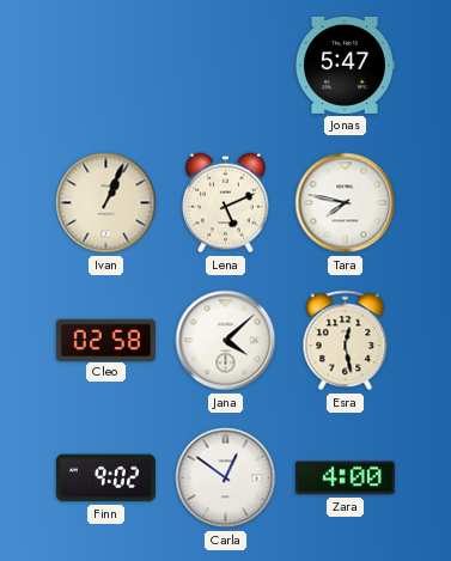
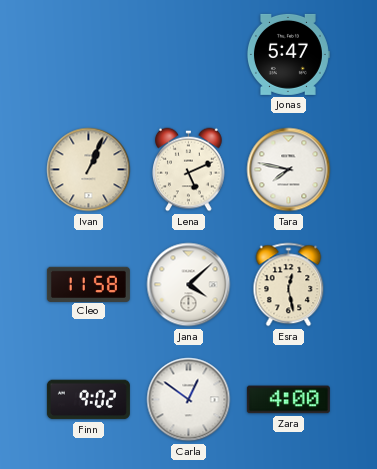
Cleo: 02:58 -> 11:58
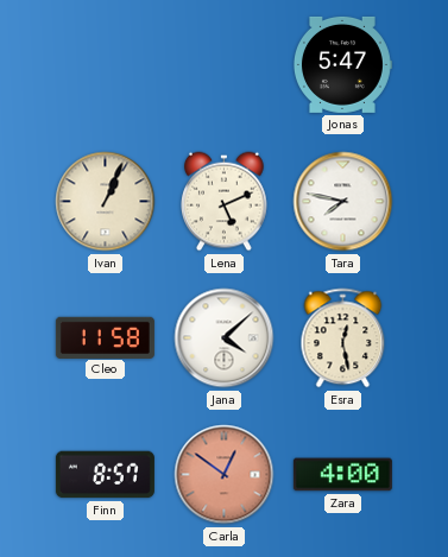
Finn: 9:02 -> 8:57
Carla dial: white -> salmon
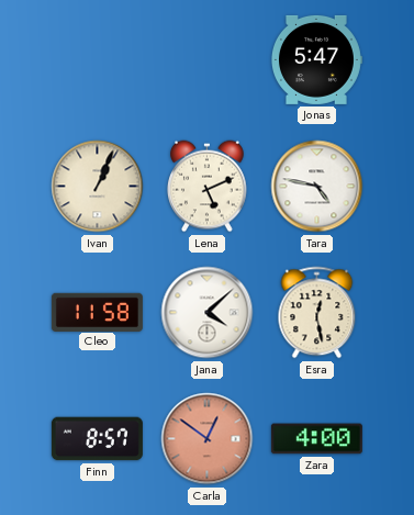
Tara: 7:47 -> 4:47
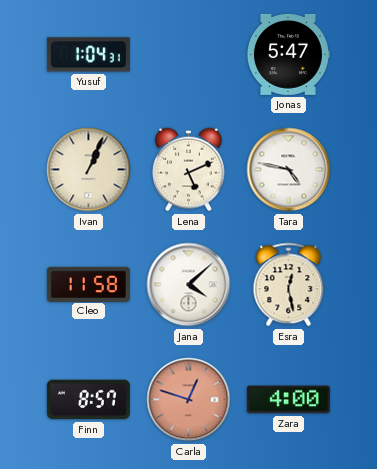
Yusuf: none -> 1:04
Carla: 12:51 -> 12:48
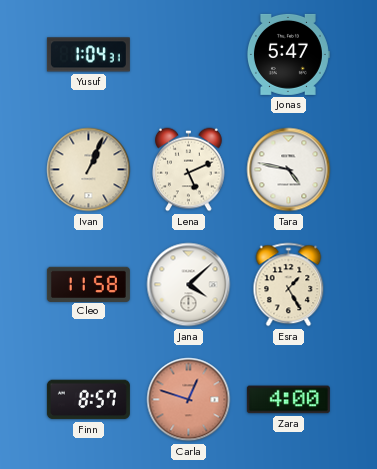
Esra: 12:28 -> 1:25
